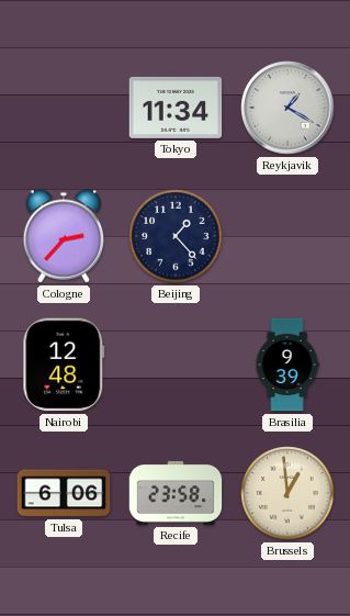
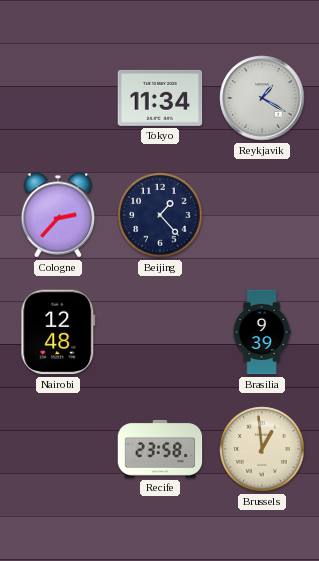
Tulsa: 6:06 -> none
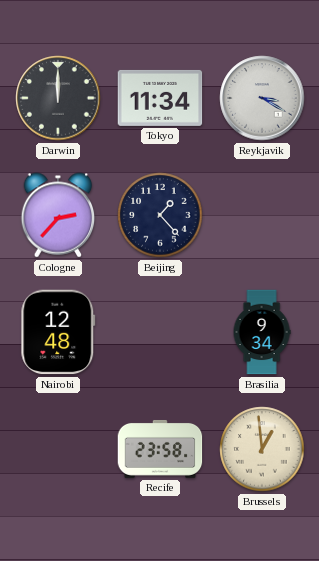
Darwin: none -> 12:00
Reykjavik: 1:20 -> 3:20
Brasilia: 9:39 -> 9:34
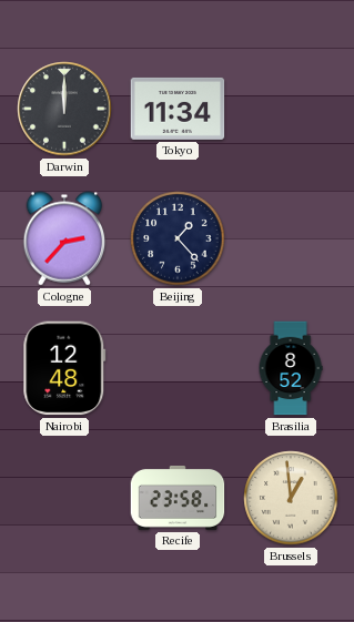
Reykjavik: 3:20 -> none
Brasilia: 9:34 -> 8:52
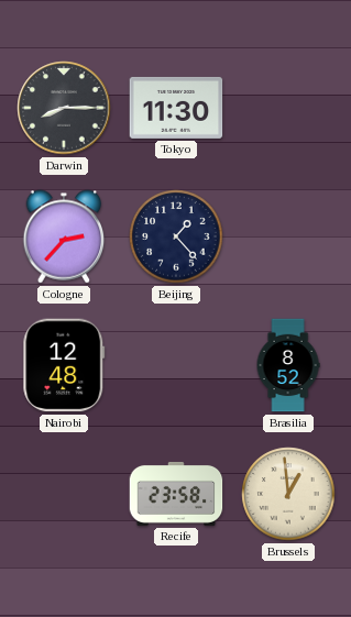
Darwin: 12:00 -> 8:15
Tokyo: 11:34 -> 11:30
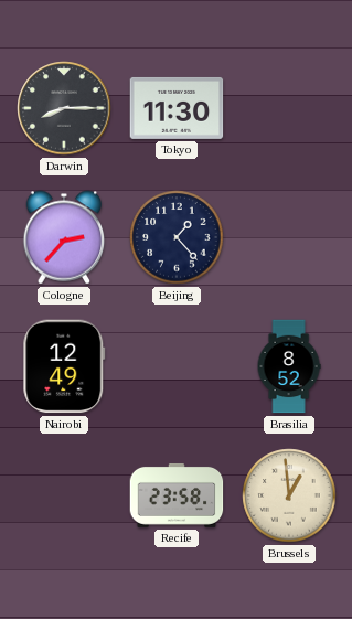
Nairobi: 12:48 -> 12:49
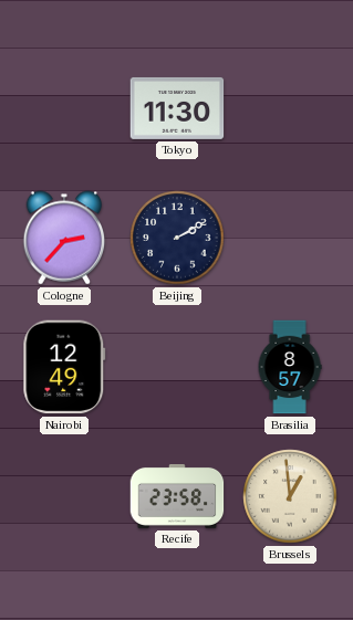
Darwin: 8:15 -> none
Beijing: 1:23 -> 2:10
Brasilia: 8:52 -> 8:57
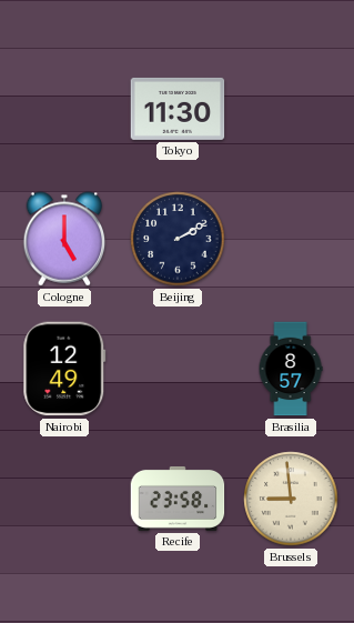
Cologne: 2:37 -> 5:00
Brussels: 12:59 -> 8:59
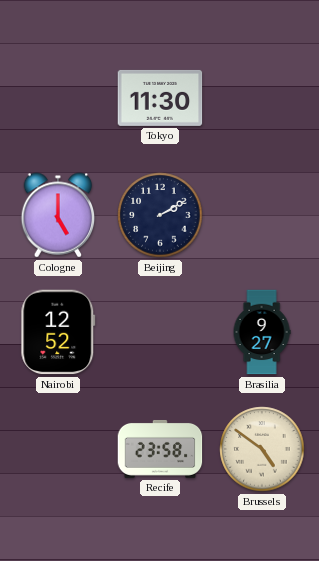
Nairobi: 12:49 -> 12:52
Brasilia: 8:57 -> 9:27
Brussels: 8:59 -> 4:51
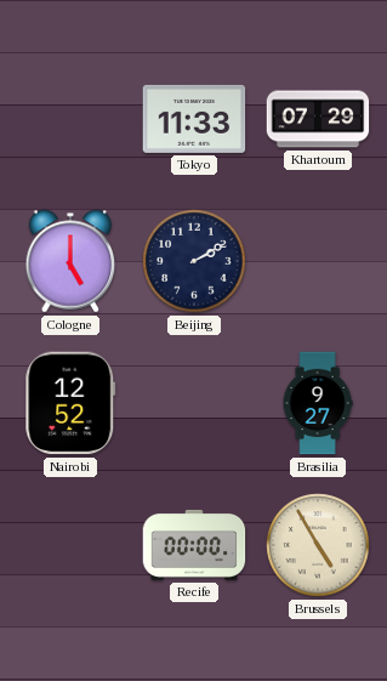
Tokyo: 11:30 -> 11:33
Khartoum: none -> 07:29
Recife: 23:58 -> 00:00
Brussels: 4:51 -> 4:55
